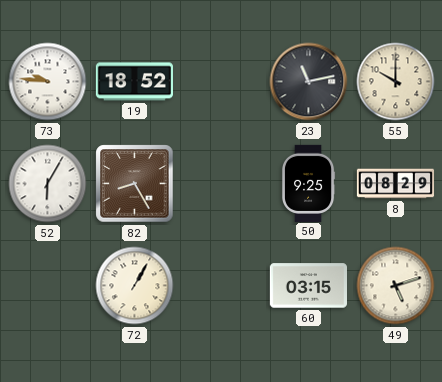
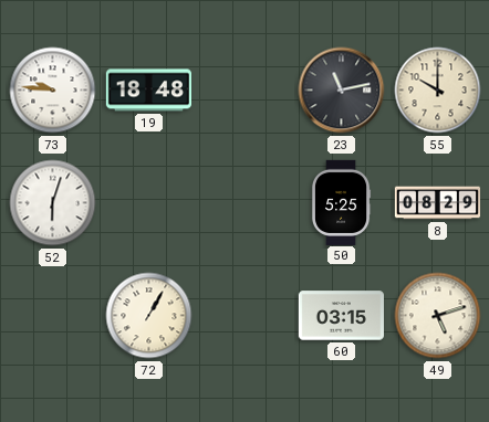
19: 18:52 -> 18:48
52: 6:05 -> 6:03
82: 8:25 -> none
50: 9:25 -> 5:25
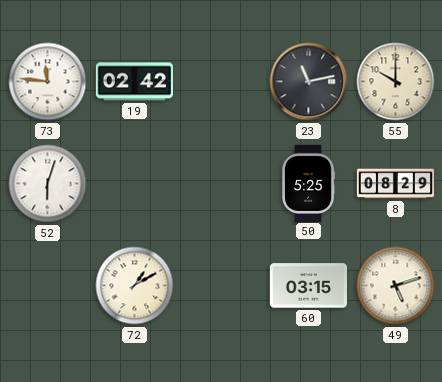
73: 9:46 -> 11:46
19: 18:48 -> 02:42
72: 1:05 -> 1:10
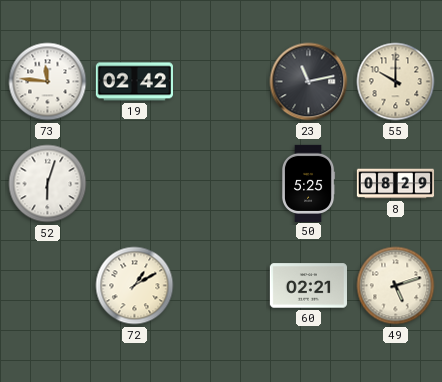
60: 03:15 -> 02:21
